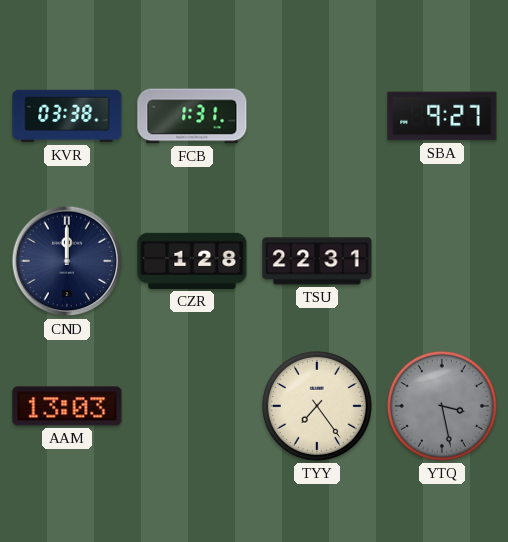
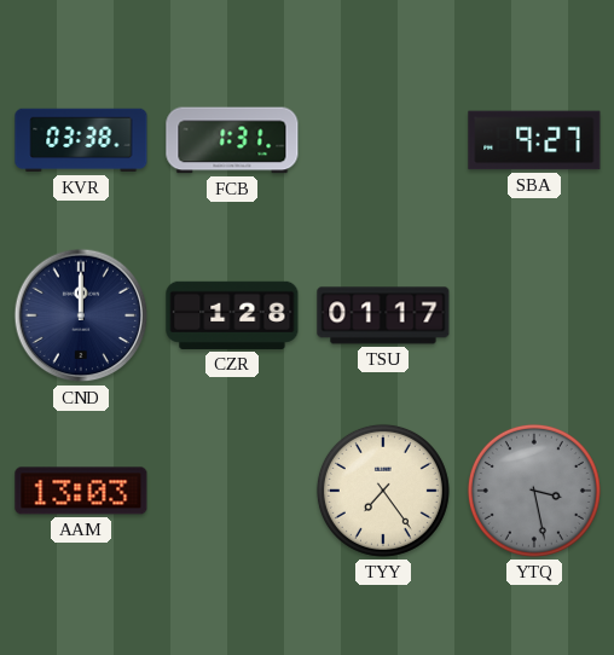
TSU: 22:31 -> 01:17
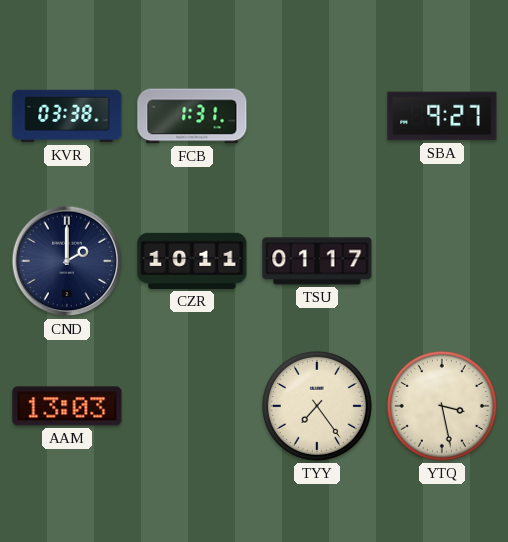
CND: 12:00 -> 2:00
CZR: 1:28 -> 10:11
YTQ dial: grey -> cream
